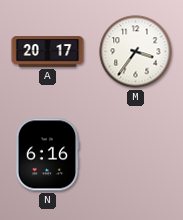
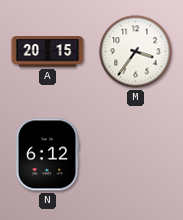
A: 20:17 -> 20:15
N: 6:16 -> 6:12
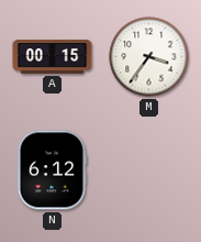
A: 20:15 -> 00:15
